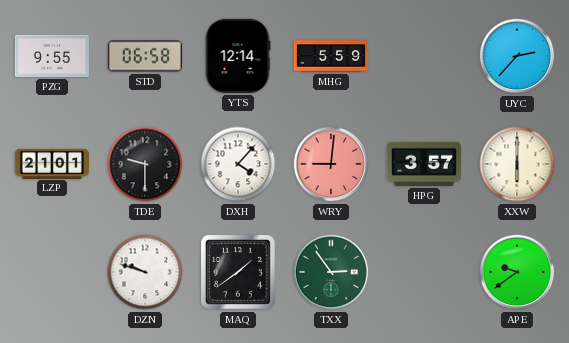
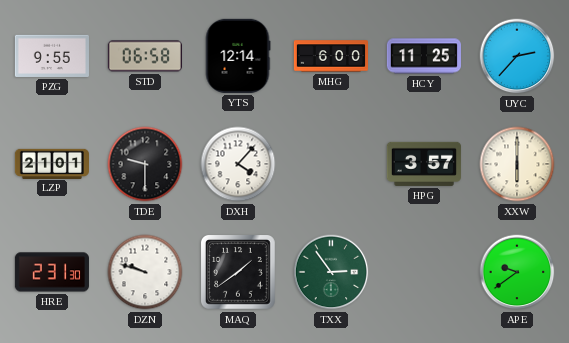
MHG: 5:59 -> 6:00
HCY: none -> 11:25
WRY: 9:01 -> none
HRE: none -> 2:31
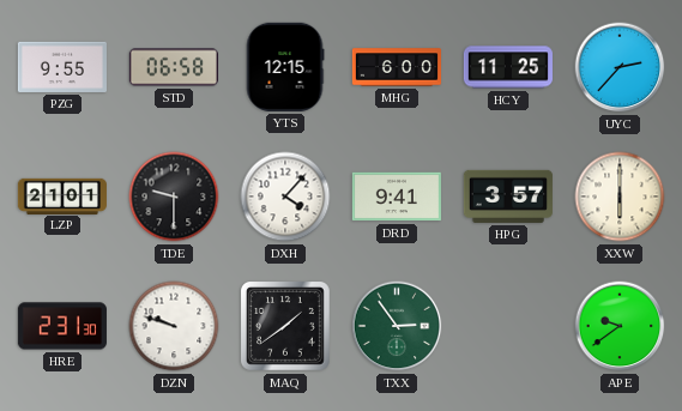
YTS: 12:14 -> 12:15
DRD: none -> 9:41
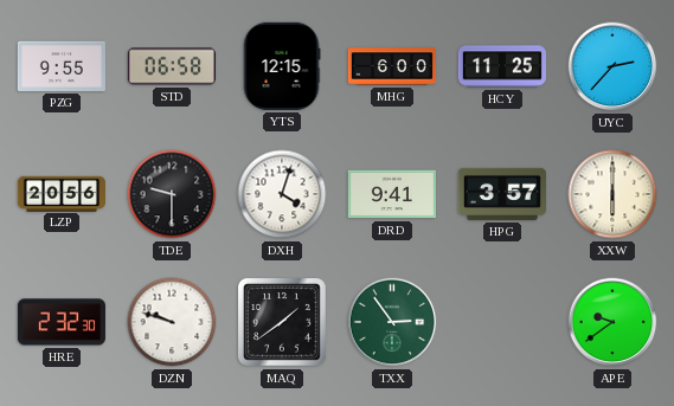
LZP: 21:01 -> 20:56
DXH: 4:07 -> 4:03
HRE: 2:31 -> 2:32
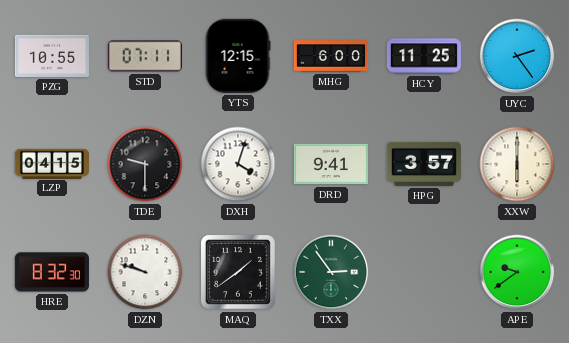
PZG: 9:55 -> 10:55
STD: 06:58 -> 07:11
UYC: 2:37 -> 2:24
LZP: 20:56 -> 04:15
HRE: 2:32 -> 8:32
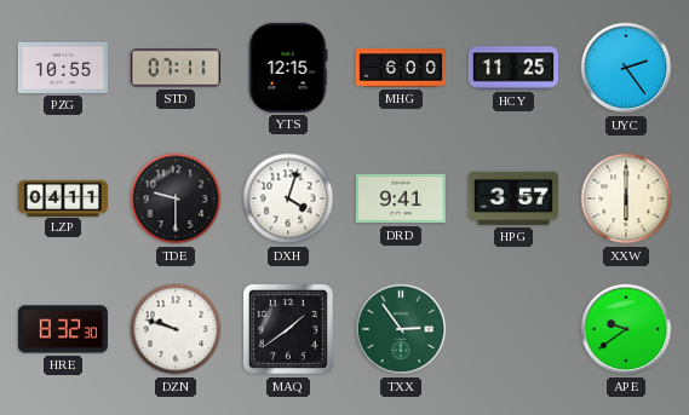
LZP: 04:15 -> 04:11
